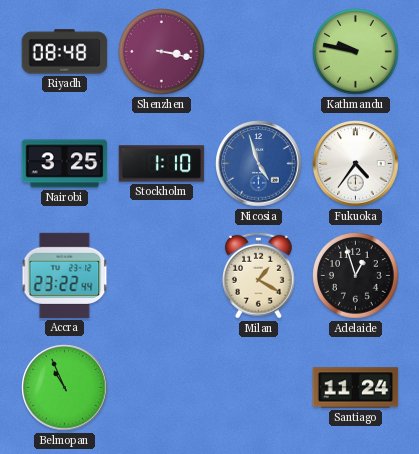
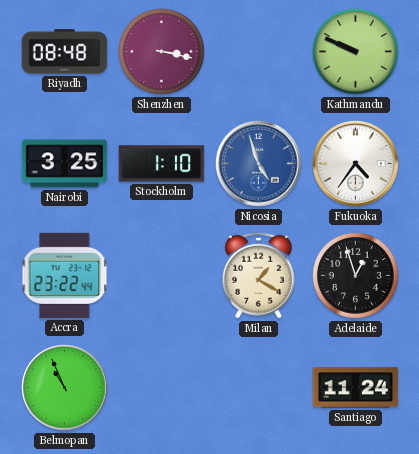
Kathmandu: 9:47 -> 9:49
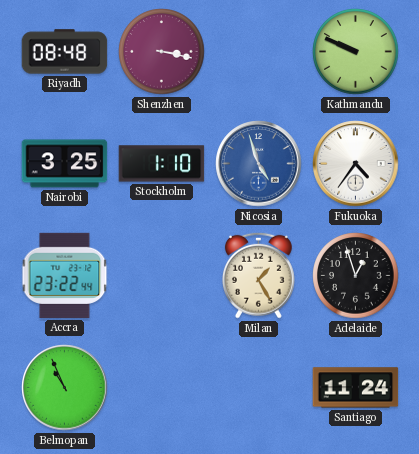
Milan: 1:20 -> 1:25
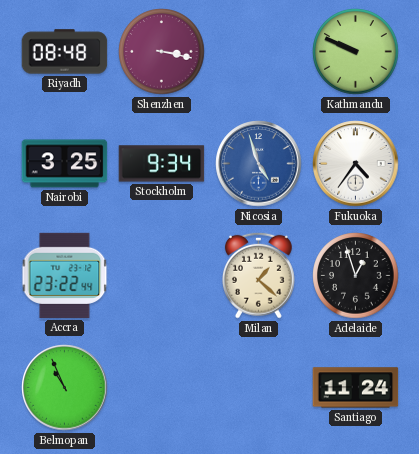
Stockholm: 1:10 -> 9:34
Milan: 1:25 -> 1:22
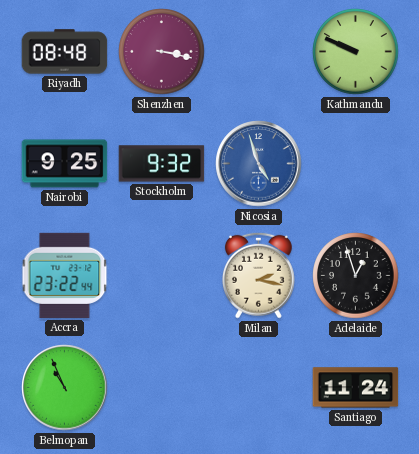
Nairobi: 3:25 -> 9:25
Stockholm: 9:34 -> 9:32
Fukuoka: 4:36 -> none
Milan: 1:22 -> 2:17
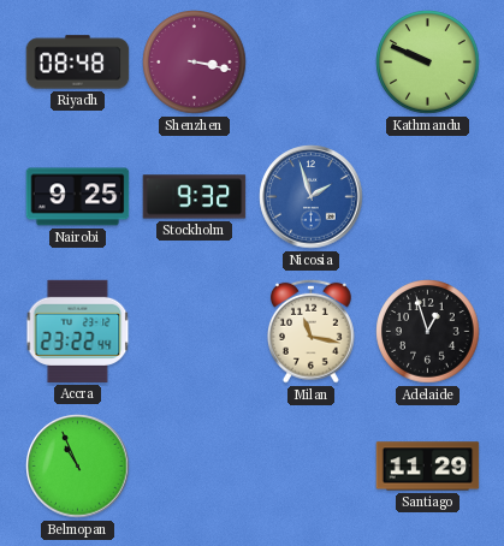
Nicosia: 4:57 -> 1:57
Milan: 2:17 -> 11:17
Santiago: 11:24 -> 11:29
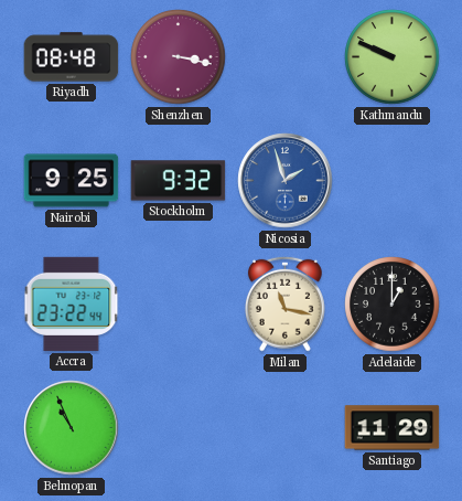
Adelaide: 12:57 -> 1:00
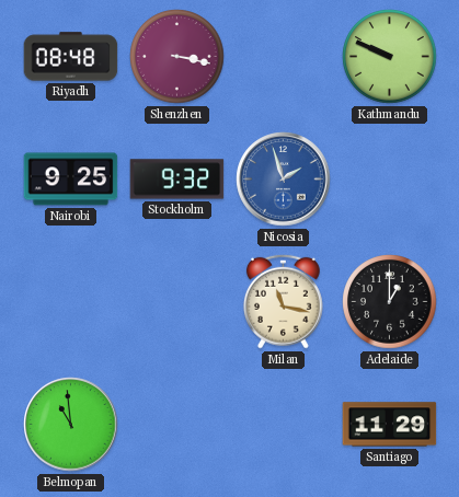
Accra: 23:22 -> none
Belmopan: 10:56 -> 10:59
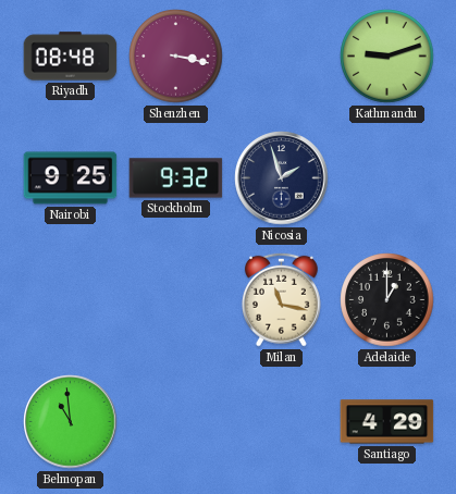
Kathmandu: 9:49 -> 9:12
Nicosia dial: blue -> navy
Santiago: 11:29 -> 4:29
